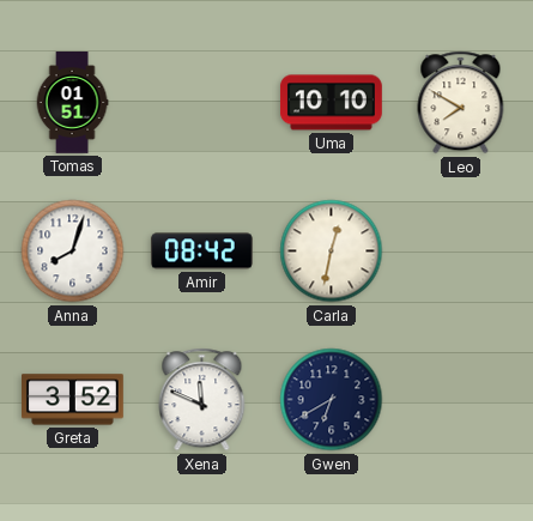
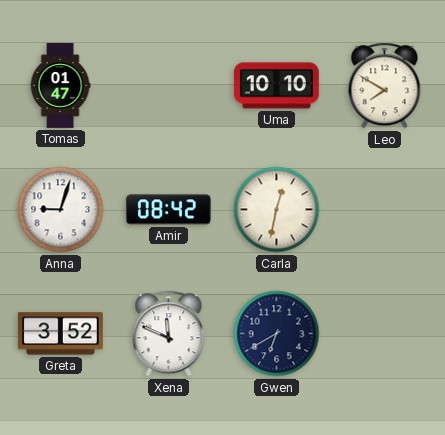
Tomas: 01:51 -> 01:47
Anna: 8:03 -> 9:03
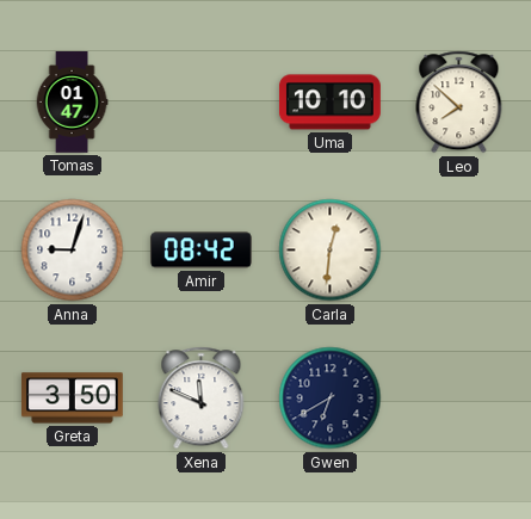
Leo: 7:50 -> 7:52
Carla: 12:32 -> 12:31
Greta: 3:52 -> 3:50
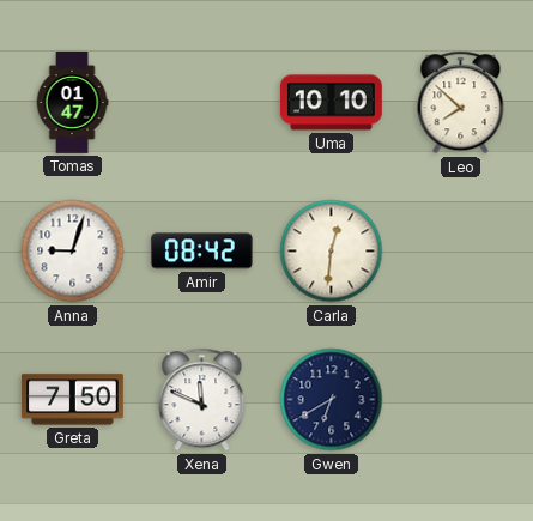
Greta: 3:50 -> 7:50
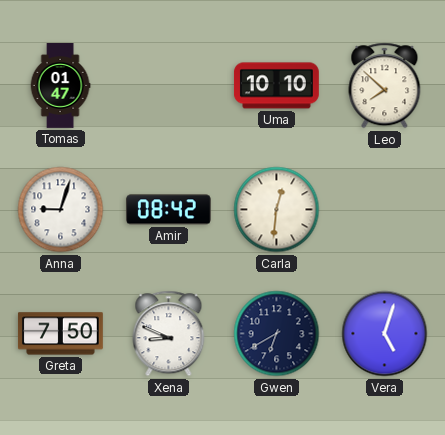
Xena: 11:49 -> 8:49
Vera: none -> 5:03
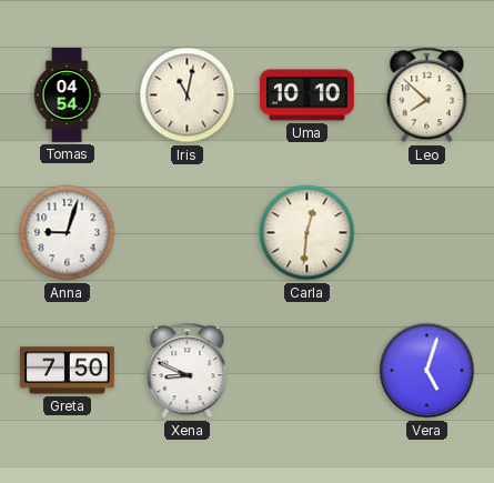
Tomas: 01:47 -> 04:54
Iris: none -> 11:02
Amir: 08:42 -> none
Gwen: 6:40 -> none
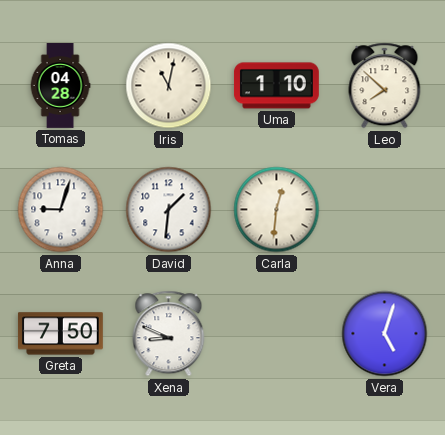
Tomas: 04:54 -> 04:28
Uma: 10:10 -> 1:10
David: none -> 1:31
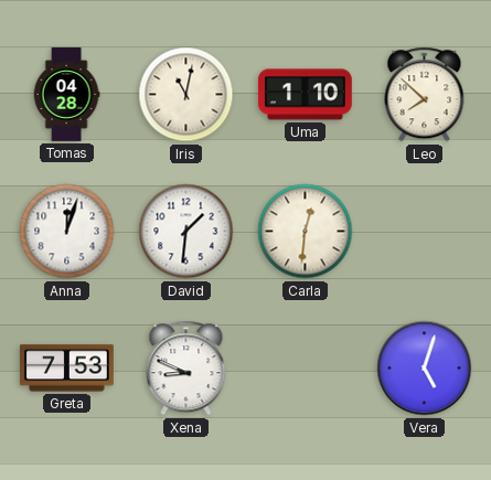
Anna: 9:03 -> 12:03
Greta: 7:50 -> 7:53
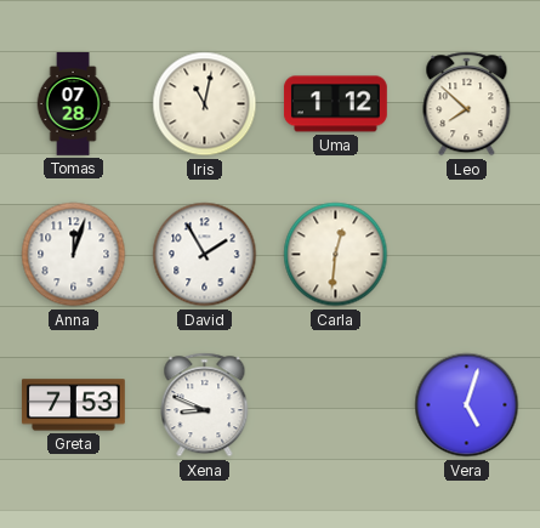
Tomas: 04:28 -> 07:28
Uma: 1:10 -> 1:12
David: 1:31 -> 1:55
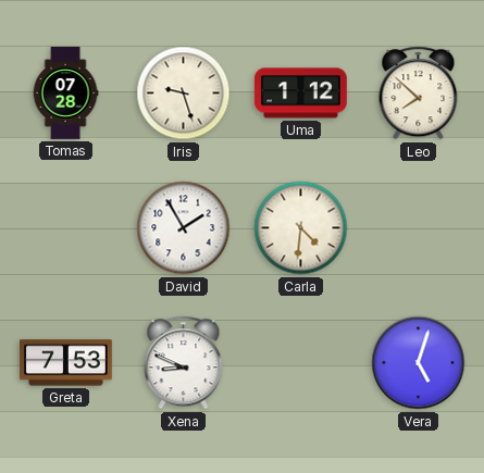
Iris: 11:02 -> 9:27
Anna: 12:03 -> none
Carla: 12:31 -> 4:31
